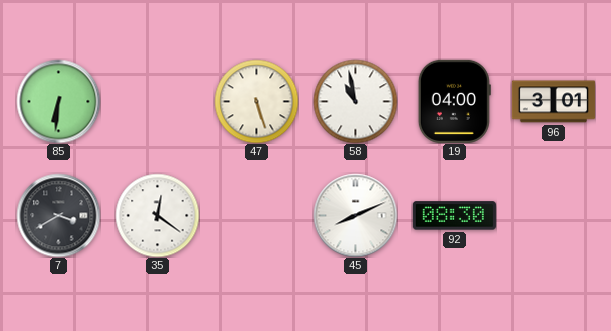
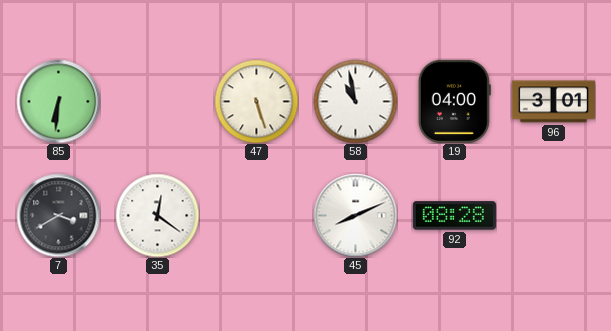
92: 08:30 -> 08:28
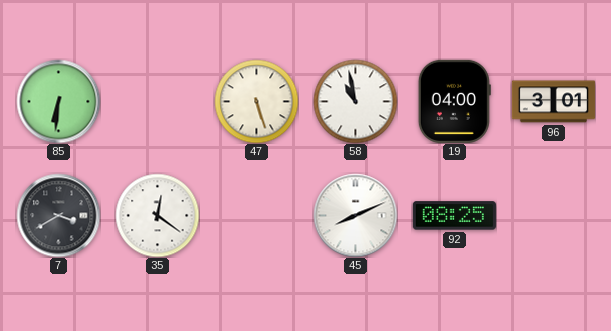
92: 08:28 -> 08:25
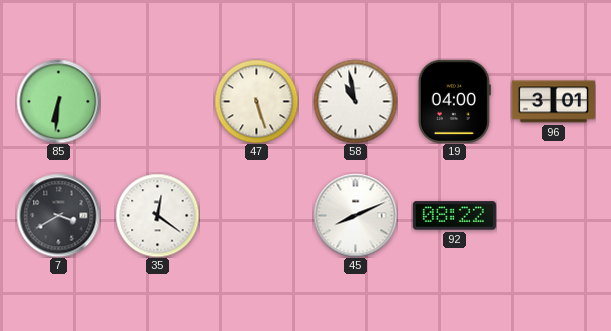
92: 08:25 -> 08:22
